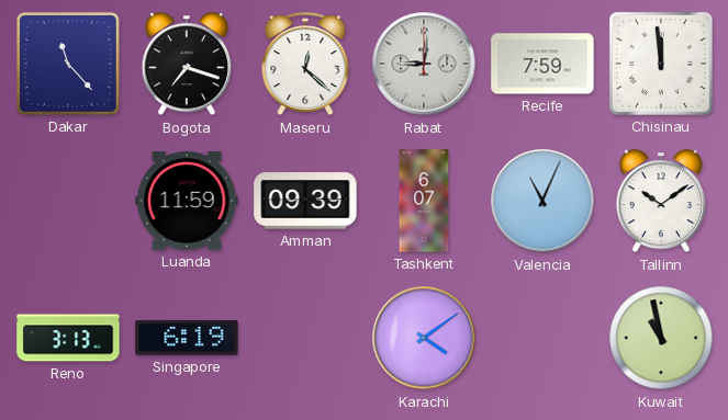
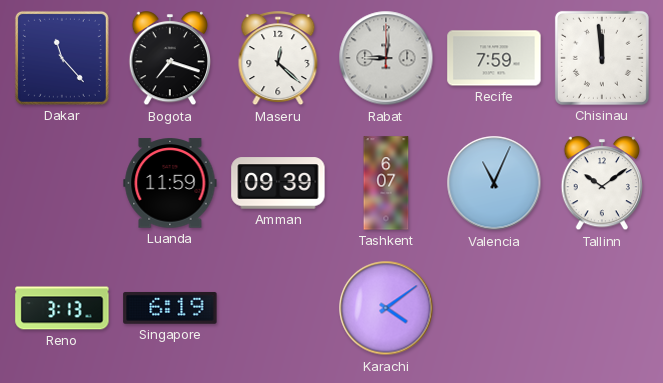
Kuwait: 10:58 -> none
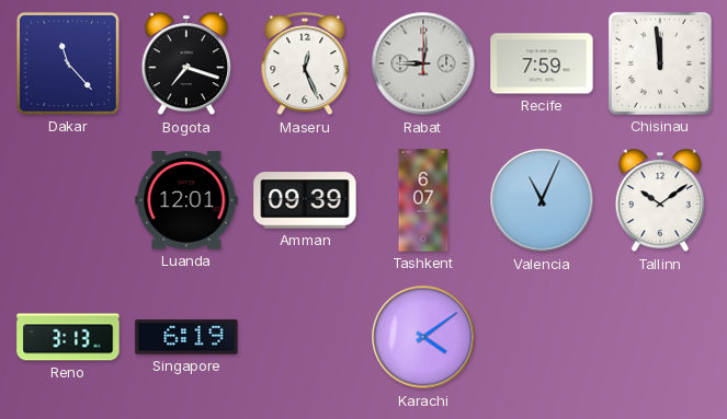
Maseru: 12:22 -> 12:26
Luanda: 11:59 -> 12:01
